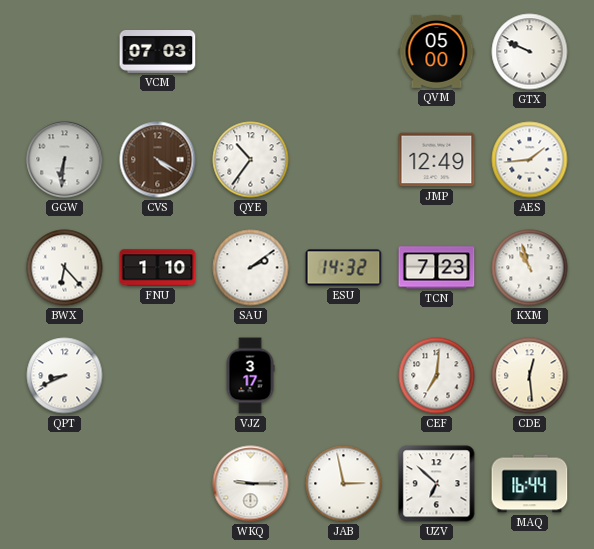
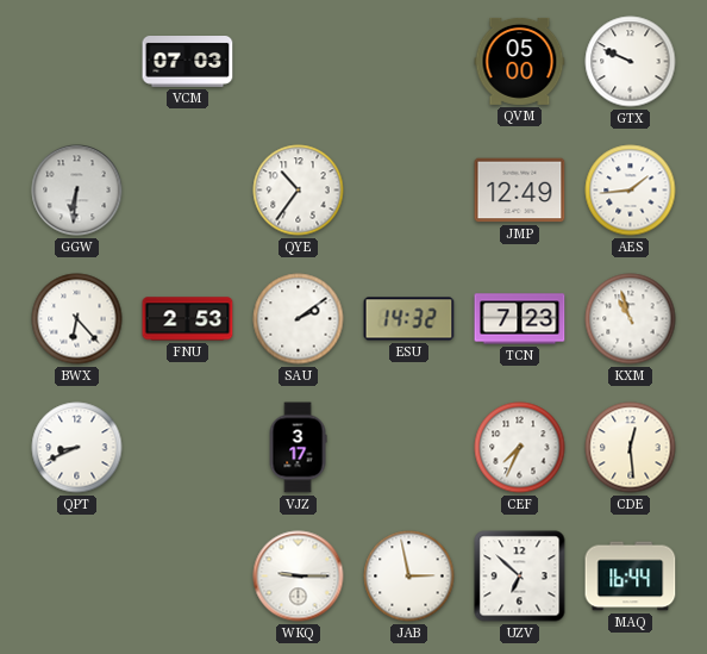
CVS: 4:20 -> none
FNU: 1:10 -> 2:53
CEF: 7:01 -> 7:34
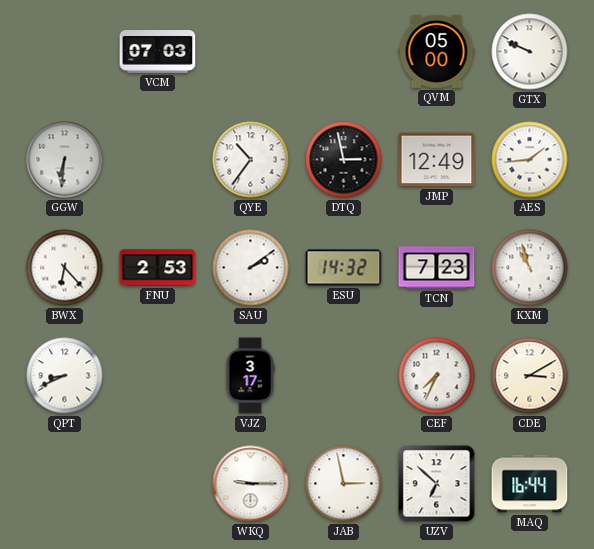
DTQ: none -> 2:58
CDE: 12:29 -> 3:10
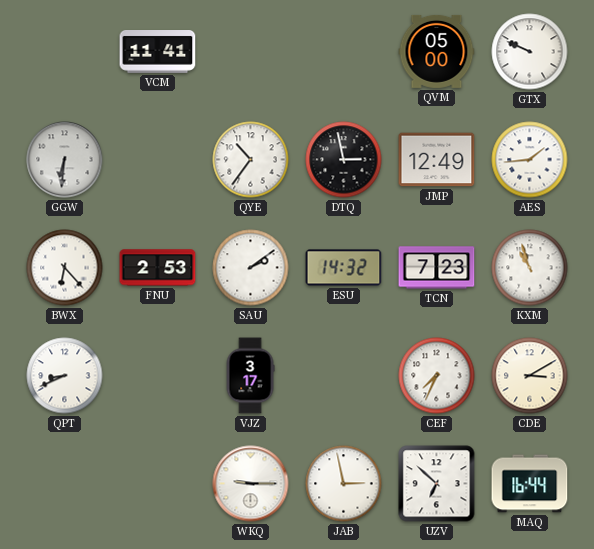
VCM: 07:03 -> 11:41
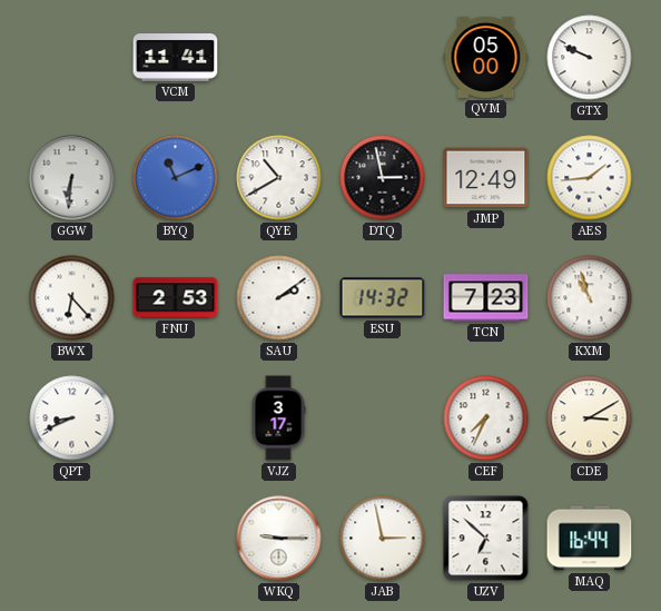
BYQ: none -> 11:11
QYE: 10:36 -> 10:40
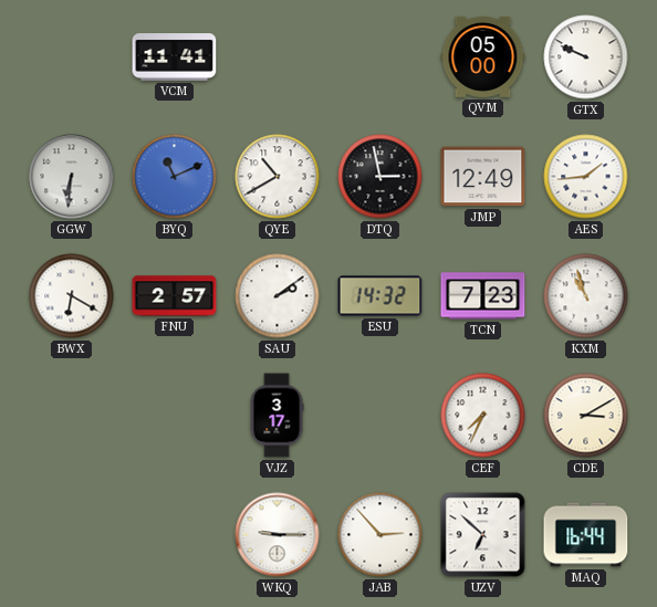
BWX: 6:23 -> 6:20
FNU: 2:53 -> 2:57
QPT: 8:41 -> none
JAB: 2:58 -> 2:53
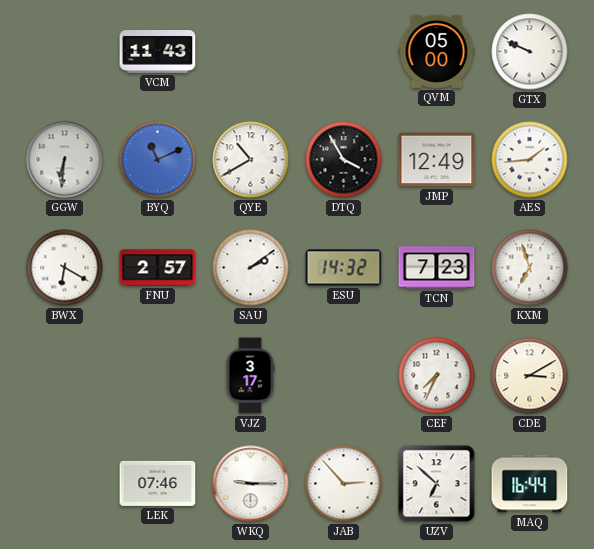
VCM: 11:41 -> 11:43
DTQ: 2:58 -> 3:55
KXM: 10:57 -> 6:57
LEK: none -> 07:46
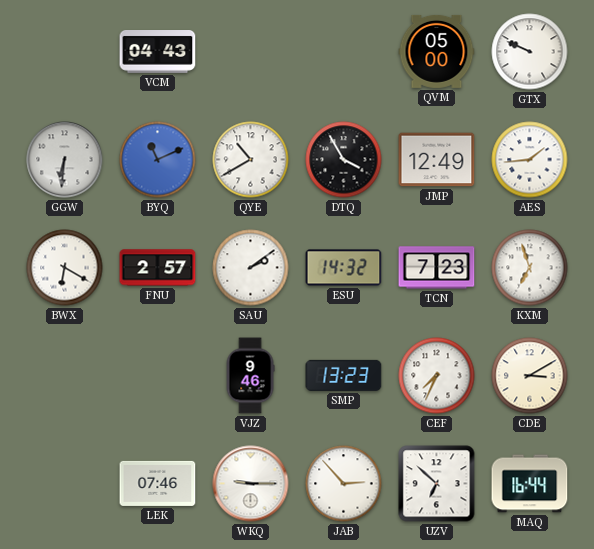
VCM: 11:43 -> 04:43
VJZ: 3:17 -> 9:46
SMP: none -> 13:23
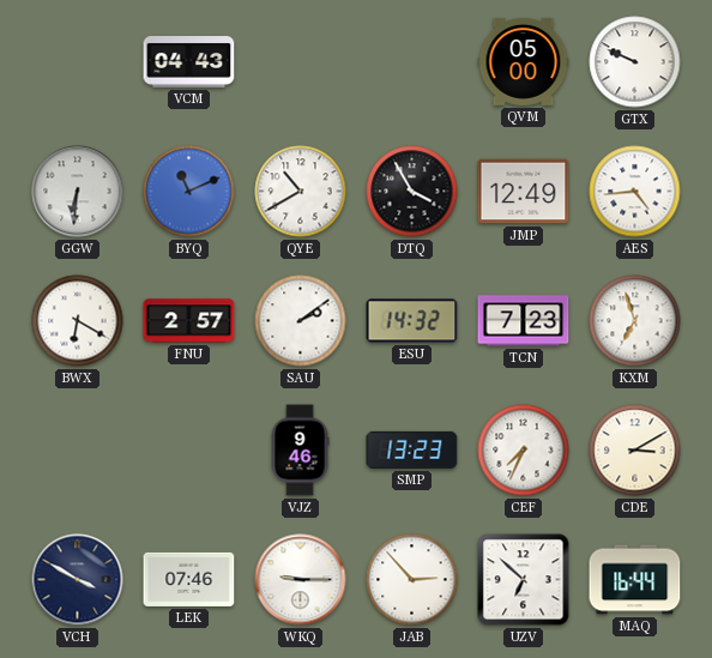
AES: 1:44 -> 4:44
VCH: none -> 3:50
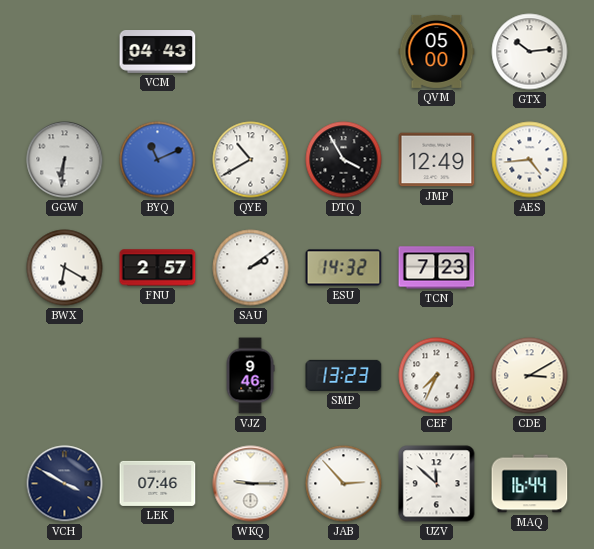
GTX: 9:49 -> 10:14
KXM: 6:57 -> none
UZV: 6:52 -> 11:52
